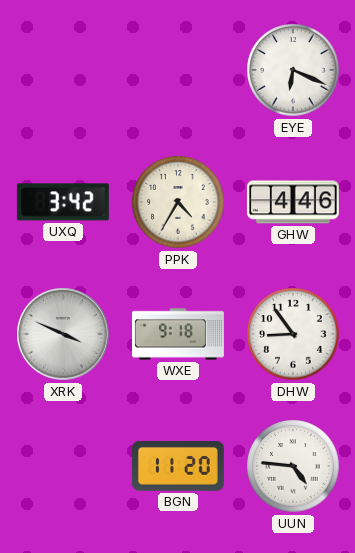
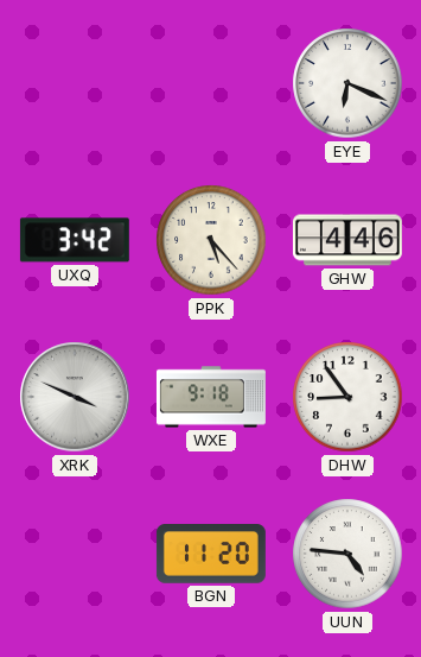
PPK: 4:35 -> 5:23
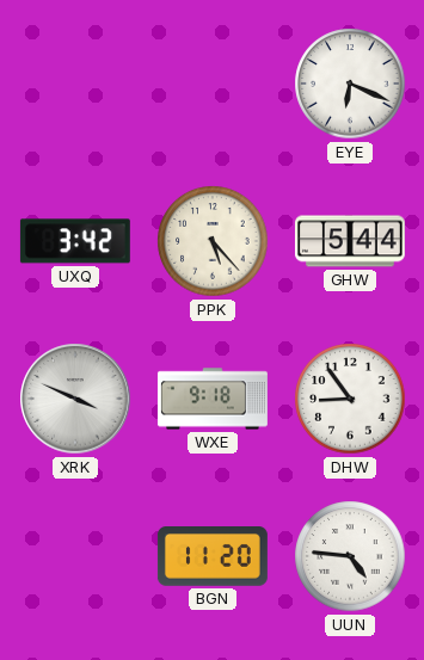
GHW: 4:46 -> 5:44
